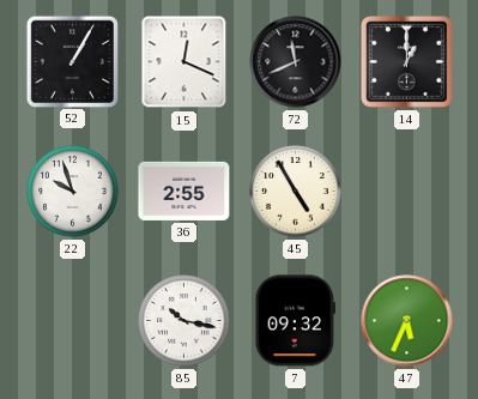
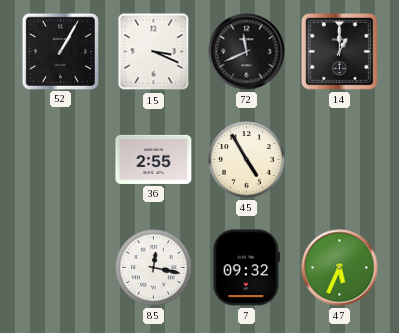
15: 12:19 -> 3:19
22: 9:57 -> none
85: 10:17 -> 12:17
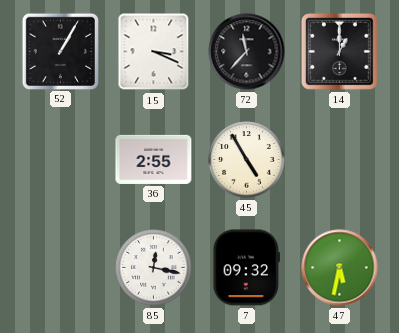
72: 11:41 -> 11:37
47: 5:34 -> 5:32
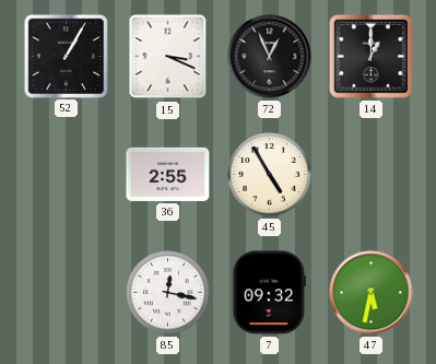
72: 11:37 -> 12:56
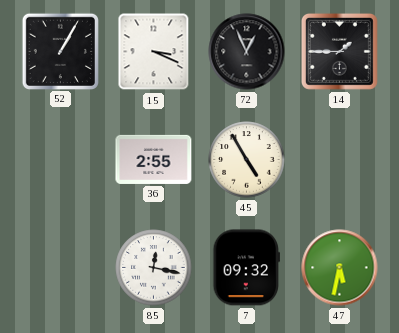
14: 1:00 -> 1:45
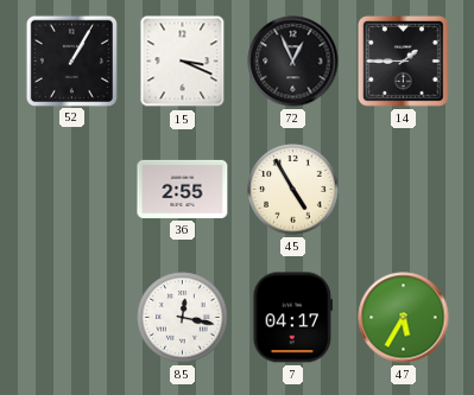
7: 09:32 -> 04:17
47: 5:32 -> 5:35
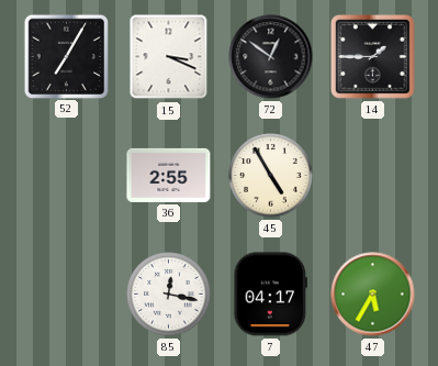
52: 1:05 -> 7:05
72: 12:56 -> 12:51
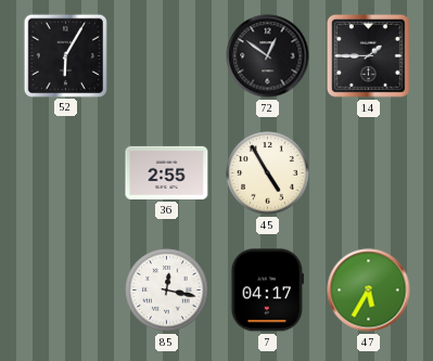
52: 7:05 -> 6:05
15: 3:19 -> none
